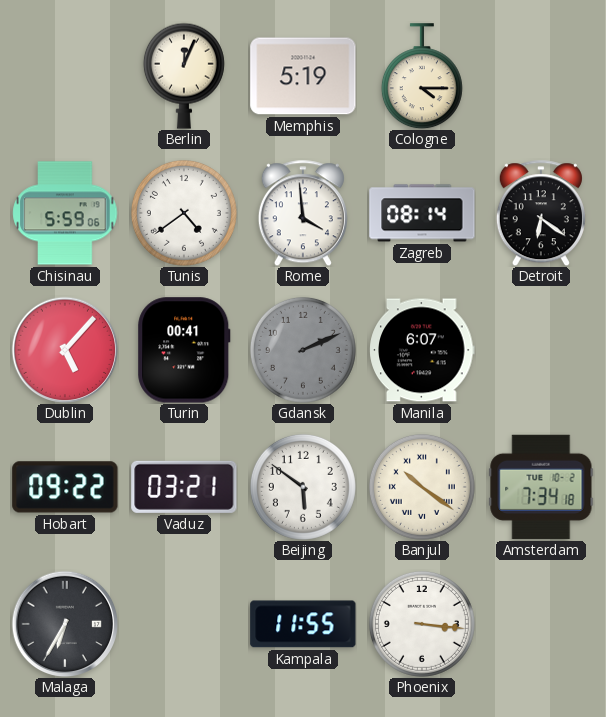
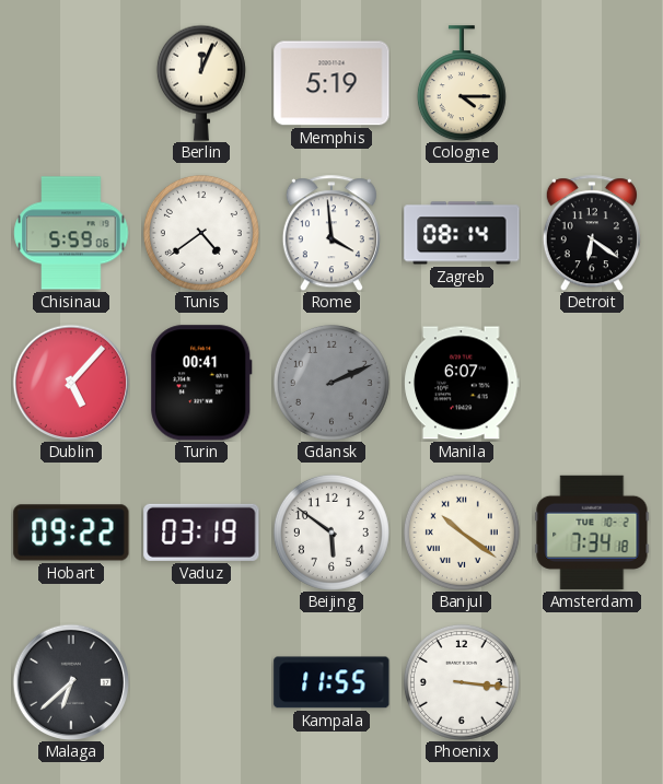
Vaduz: 03:21 -> 03:19
Malaga: 6:35 -> 6:38
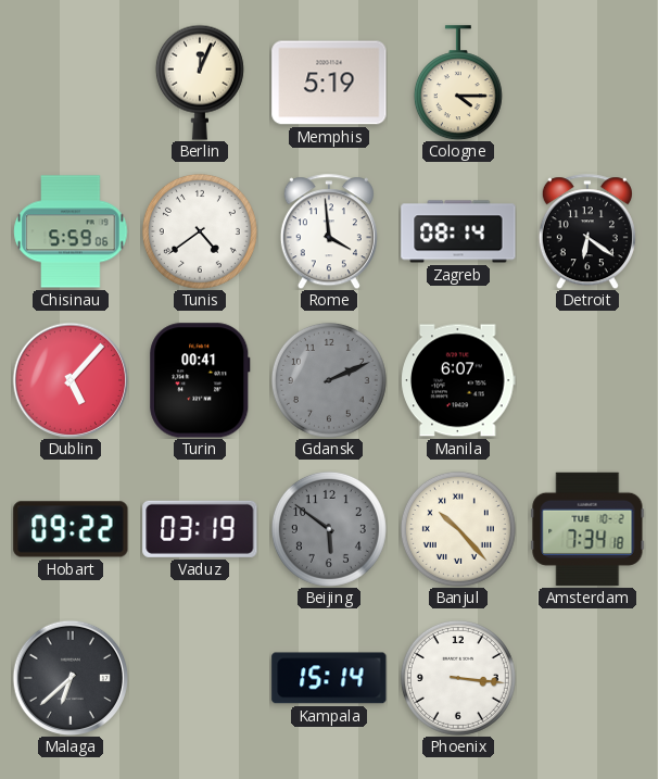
Beijing dial: white -> grey
Banjul: 10:21 -> 10:23
Kampala: 11:55 -> 15:14
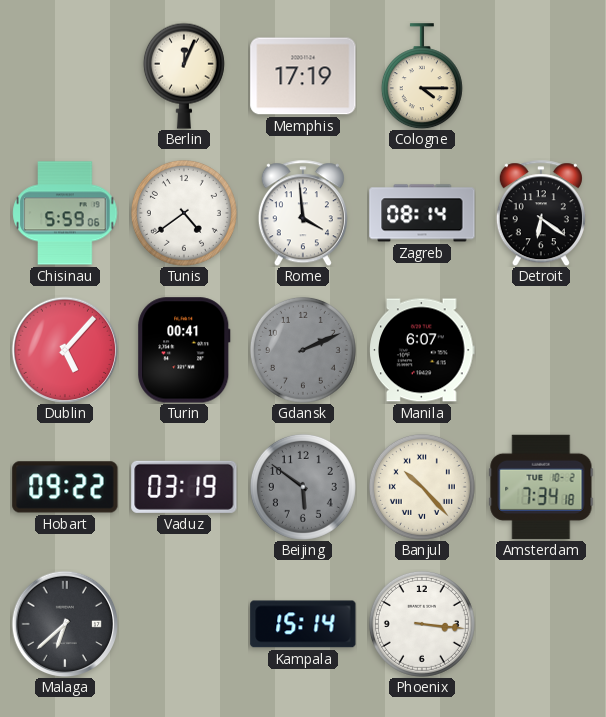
Memphis: 5:19 -> 17:19
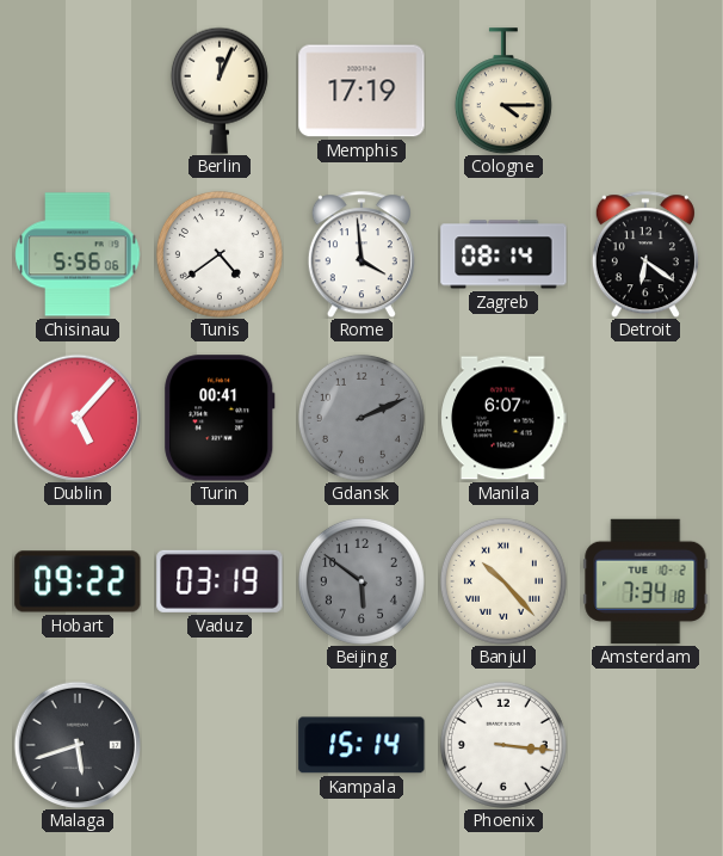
Chisinau: 5:59 -> 5:56
Malaga: 6:38 -> 5:42
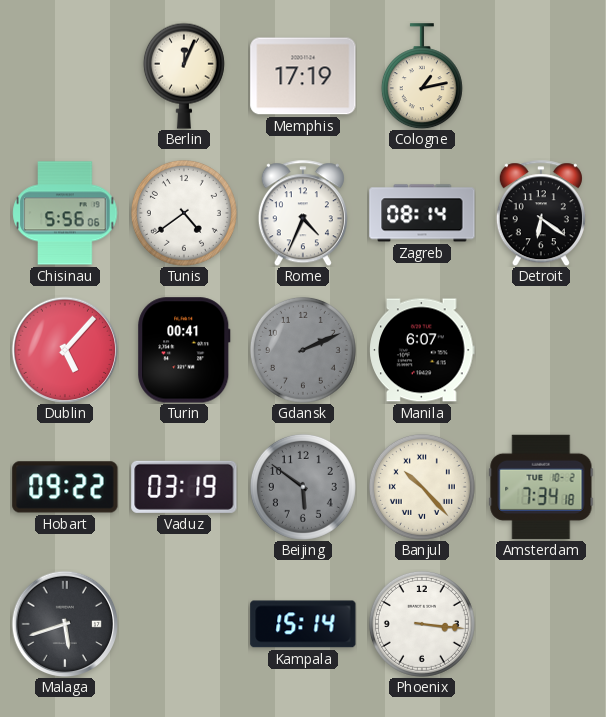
Cologne: 4:15 -> 1:13
Rome: 3:59 -> 4:34
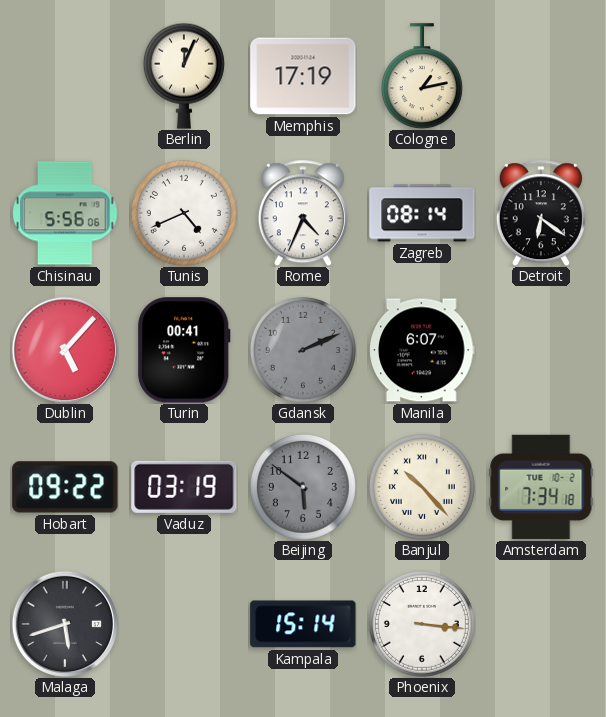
Tunis: 4:39 -> 4:41
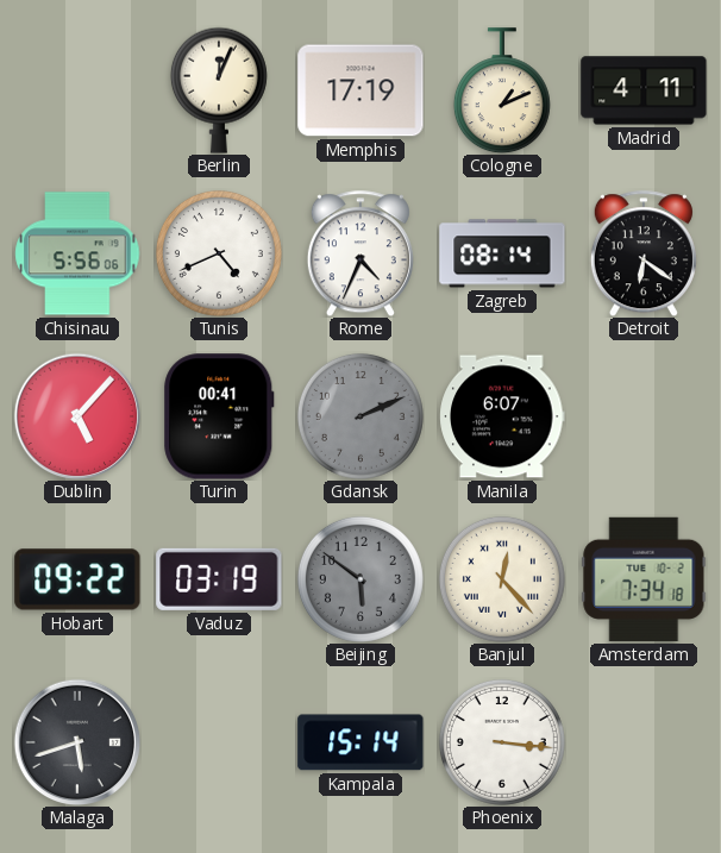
Cologne: 1:13 -> 1:11
Madrid: none -> 4:11
Banjul: 10:23 -> 12:23
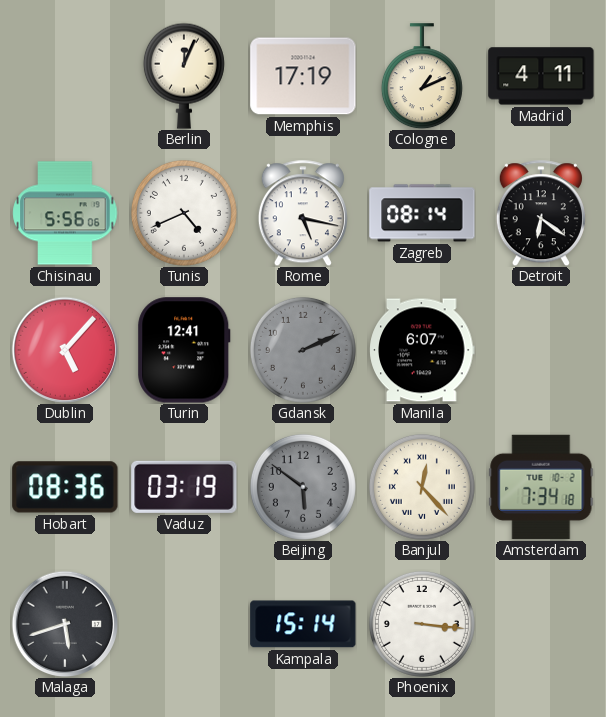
Rome: 4:34 -> 5:17
Turin: 00:41 -> 12:41
Hobart: 09:22 -> 08:36
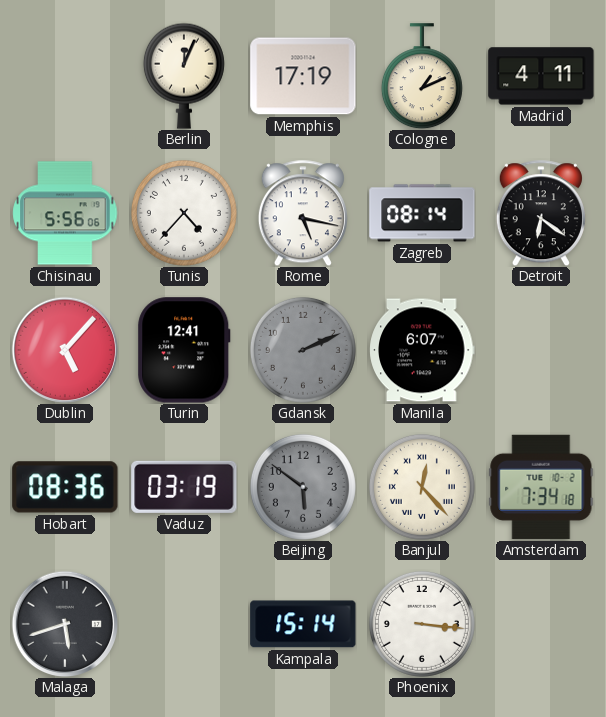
Tunis: 4:41 -> 4:37
